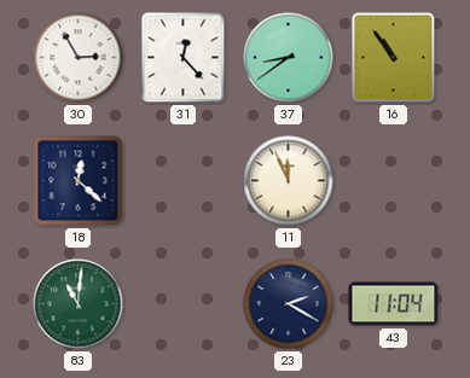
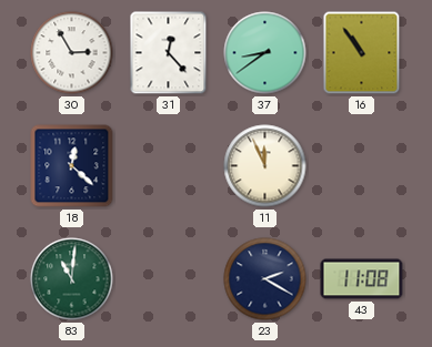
43: 11:04 -> 11:08
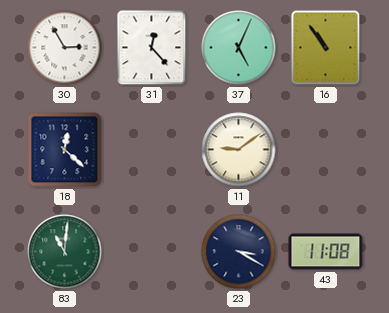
37: 8:39 -> 5:04
11: 11:56 -> 9:09
23: 2:20 -> 3:20
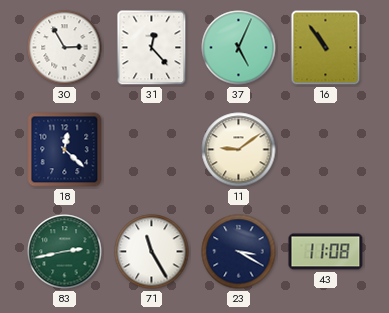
83: 11:01 -> 2:43
71: none -> 11:25
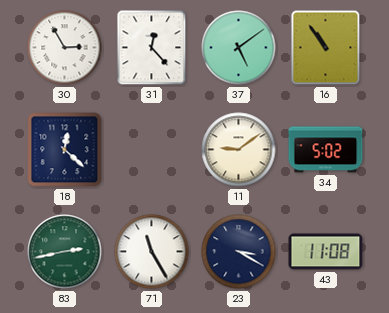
37: 5:04 -> 5:09
34: none -> 5:02
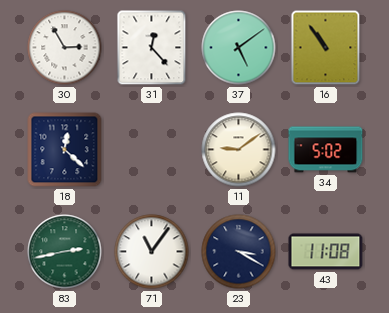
71: 11:25 -> 11:06
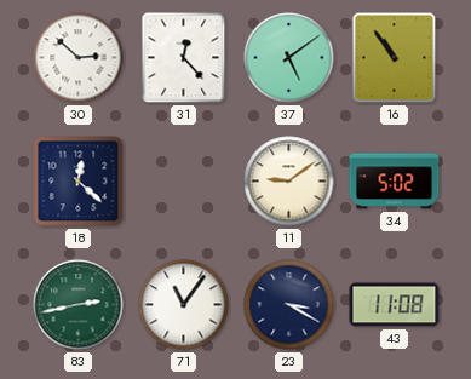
30: 2:55 -> 2:52
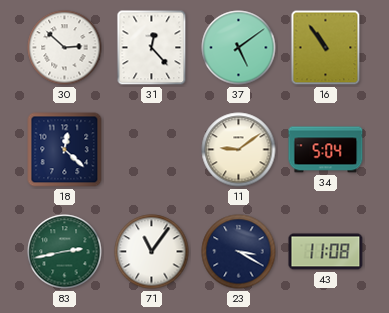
34: 5:02 -> 5:04
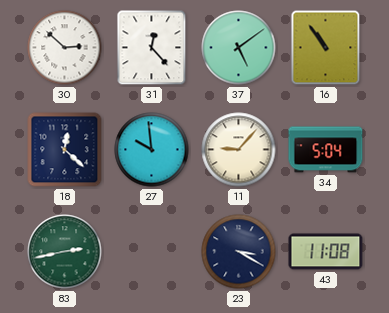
27: none -> 9:59
11: 9:09 -> 9:07
71: 11:06 -> none
